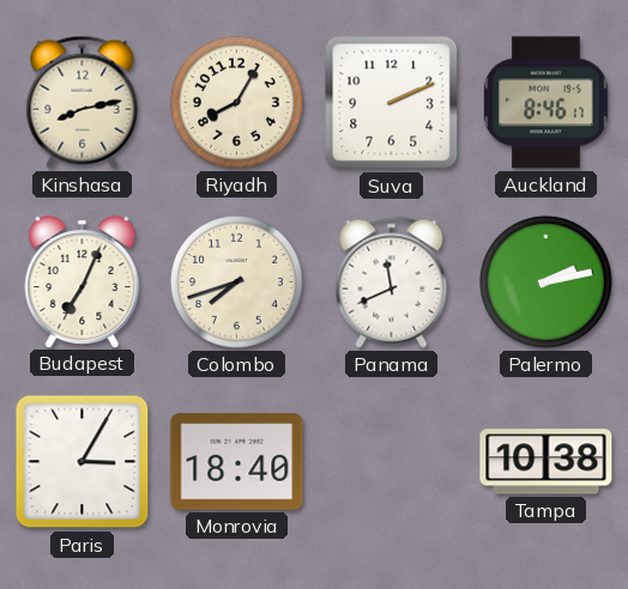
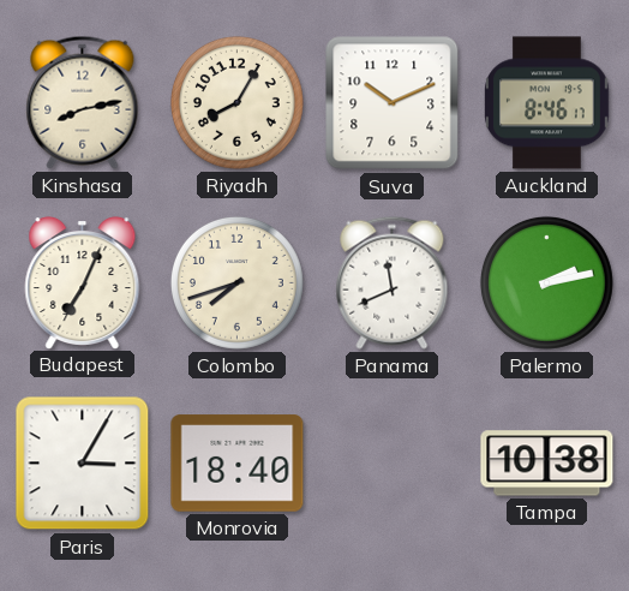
Suva: 2:11 -> 10:11
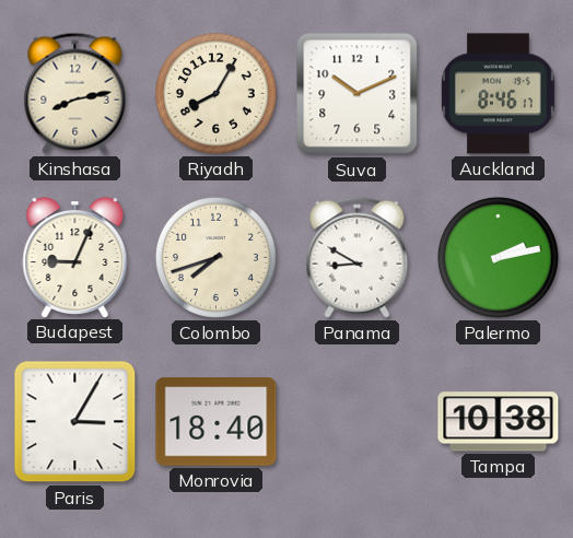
Budapest: 7:04 -> 9:04
Panama: 11:41 -> 8:50
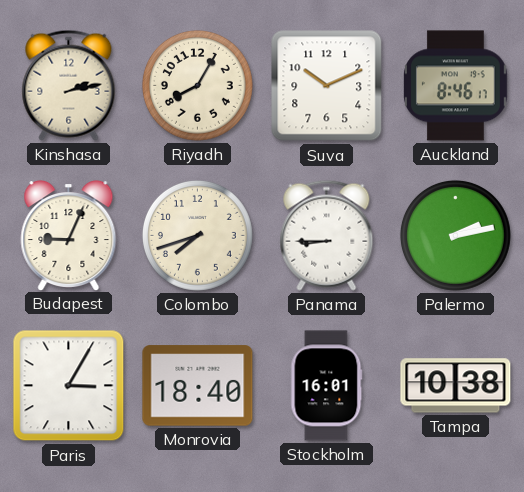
Kinshasa: 8:13 -> 2:13
Panama: 8:50 -> 8:45
Stockholm: none -> 16:01
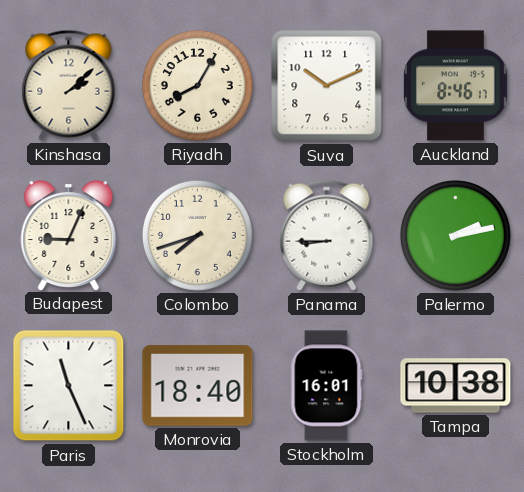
Kinshasa: 2:13 -> 2:08
Paris: 3:05 -> 11:26
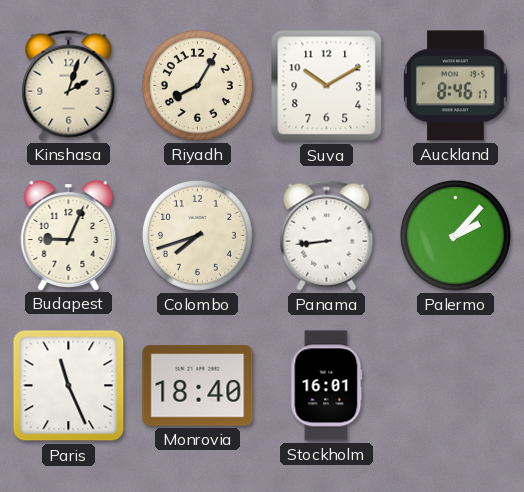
Kinshasa: 2:08 -> 2:03
Suva: 10:11 -> 10:10
Panama: 8:45 -> 8:44
Palermo: 2:13 -> 2:07
Tampa: 10:38 -> none
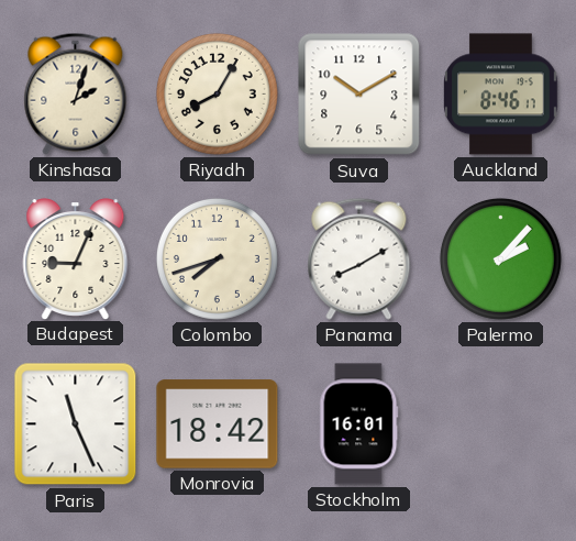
Panama: 8:44 -> 8:10
Monrovia: 18:40 -> 18:42
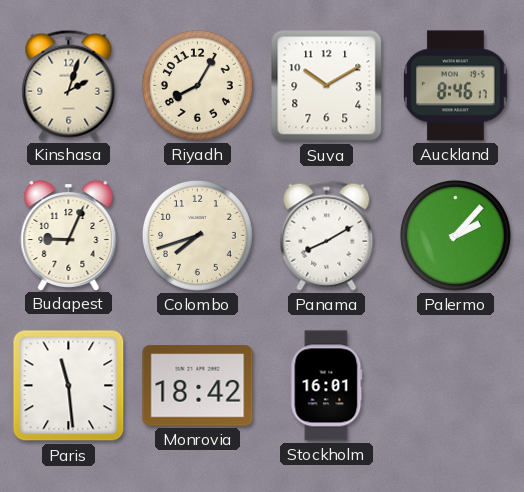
Paris: 11:26 -> 11:29
